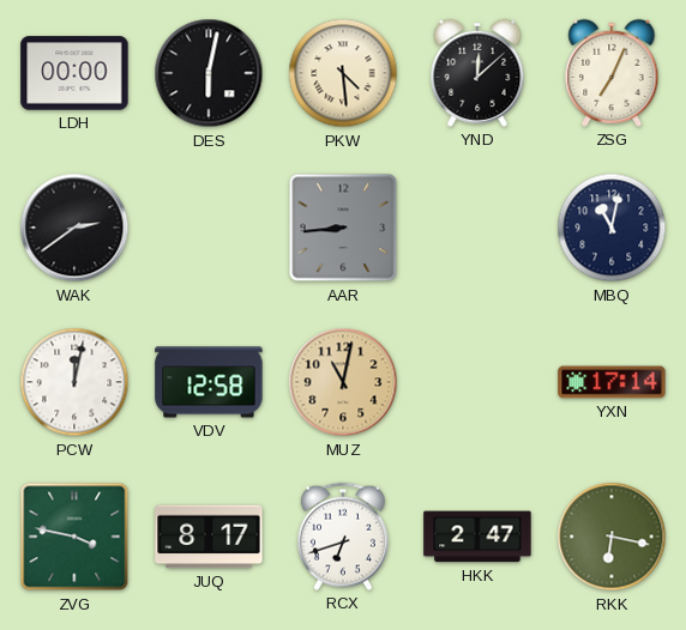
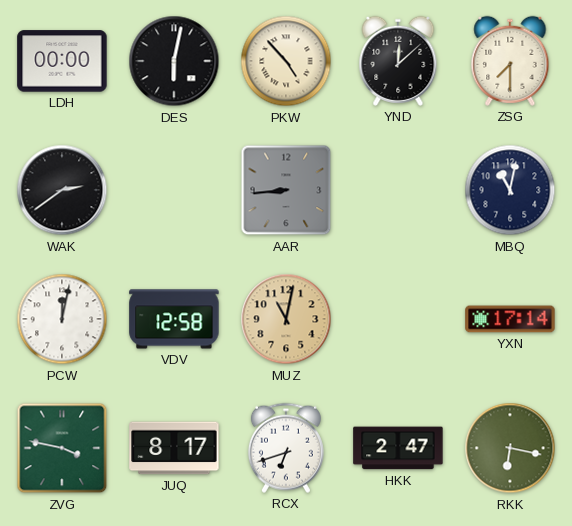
PKW: 4:29 -> 4:53
ZSG: 7:04 -> 7:30
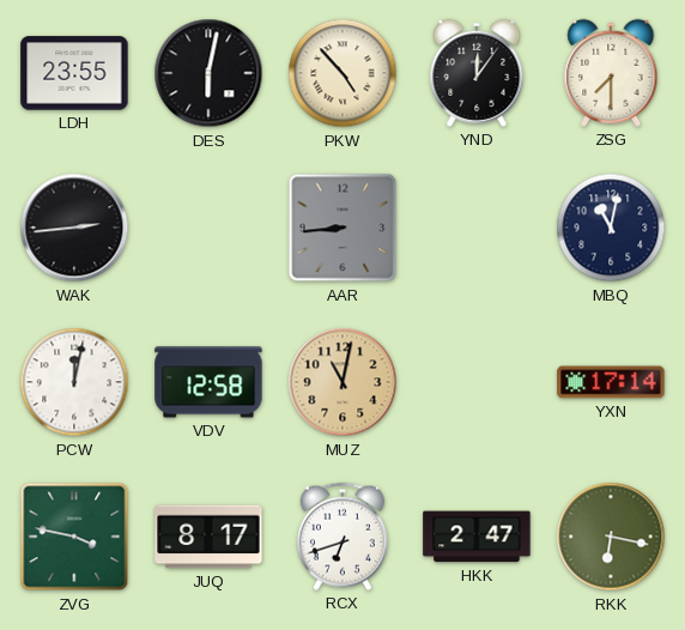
LDH: 00:00 -> 23:55
YND: 12:08 -> 12:06
WAK: 2:39 -> 2:44
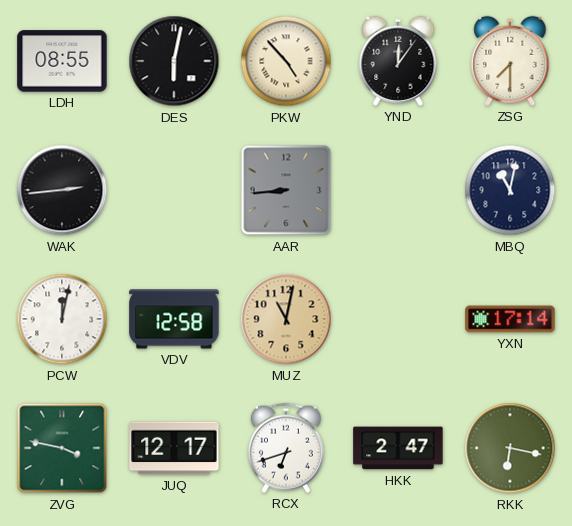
LDH: 23:55 -> 08:55
JUQ: 8:17 -> 12:17
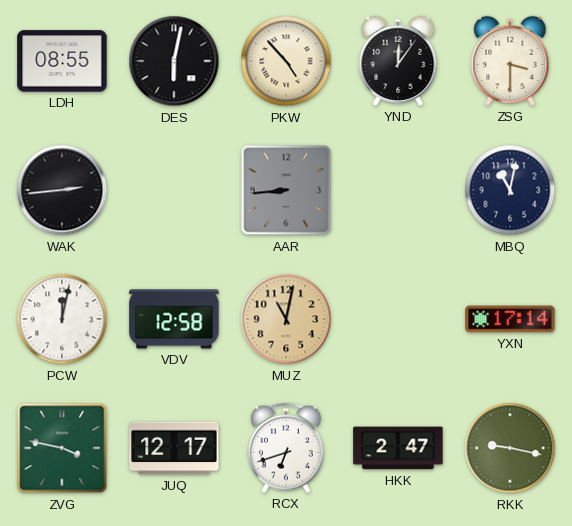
ZSG: 7:30 -> 3:30
RKK: 6:17 -> 9:17
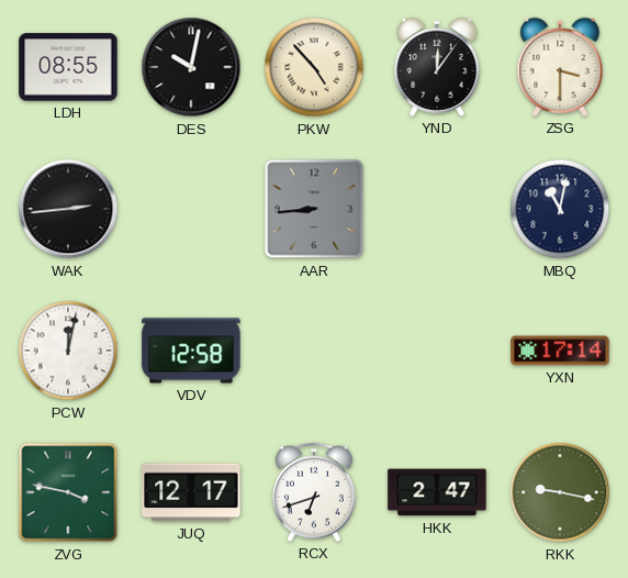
DES: 6:02 -> 10:02
MUZ: 11:02 -> none
